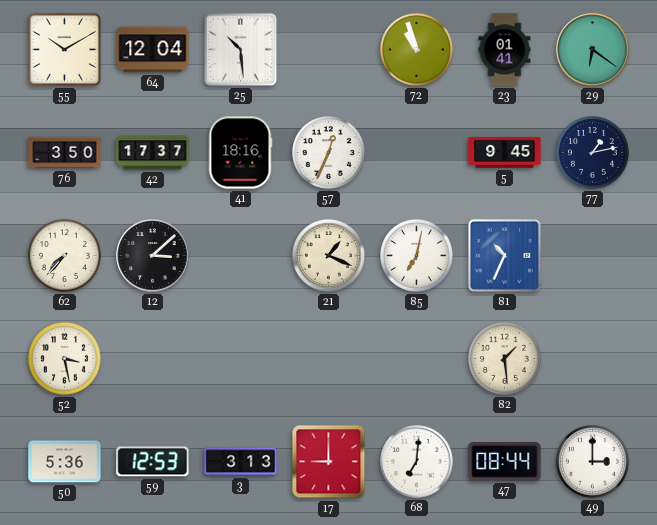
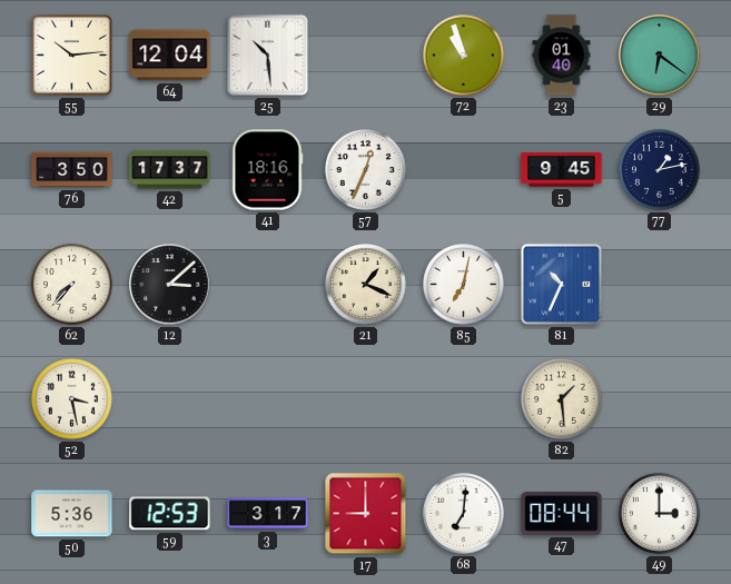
55: 10:10 -> 10:14
23: 01:41 -> 01:40
3: 3:13 -> 3:17
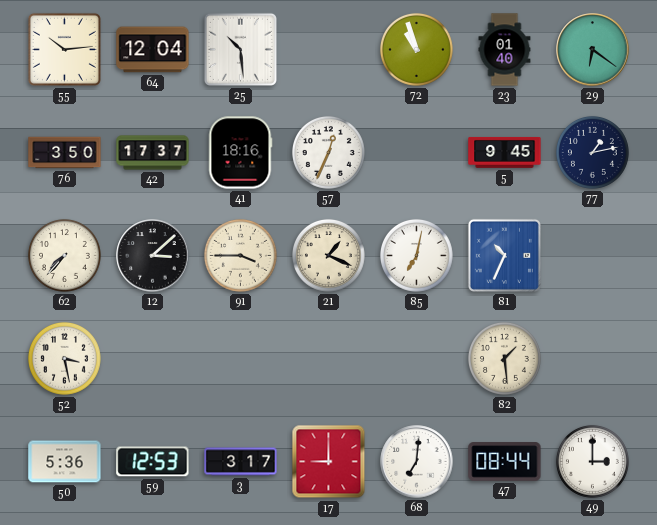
91: none -> 3:45
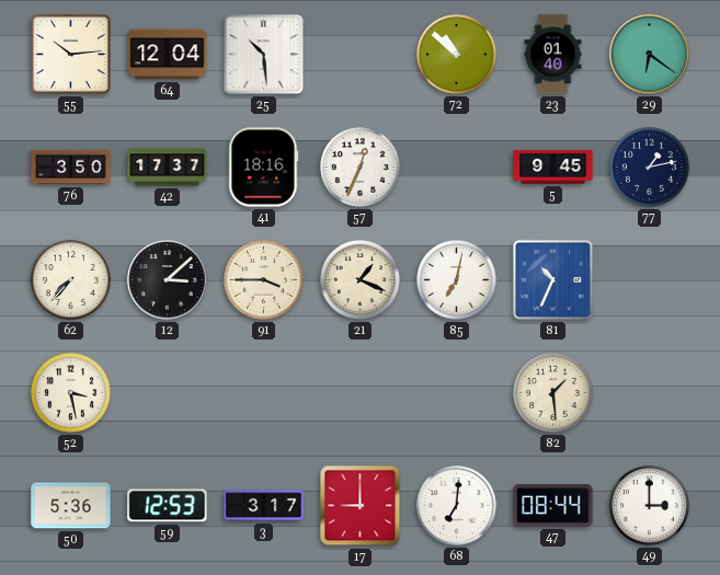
72: 10:57 -> 10:52
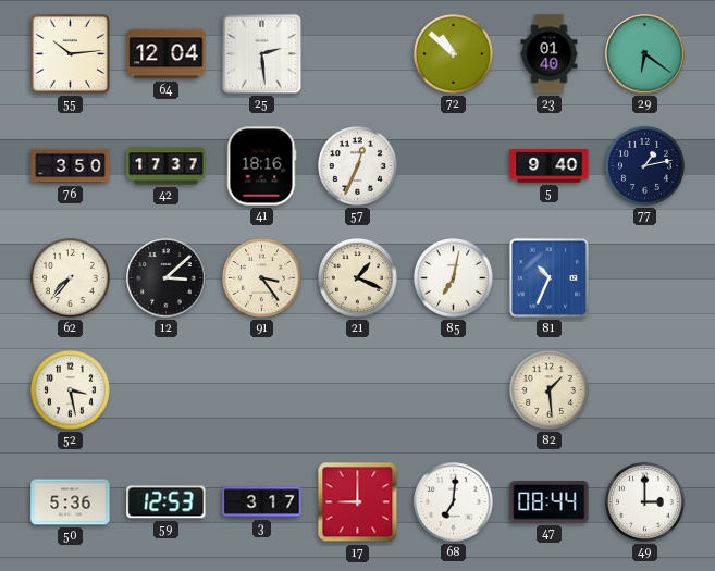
25: 10:29 -> 2:29
5: 9:45 -> 9:40
91: 3:45 -> 3:24
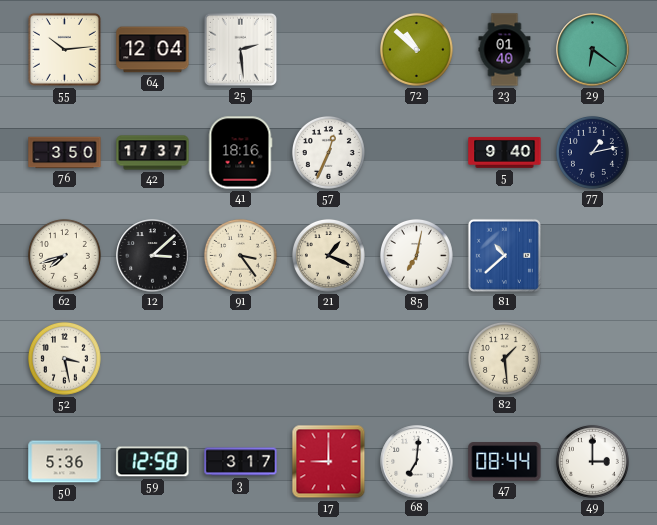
62: 7:37 -> 7:42
81: 10:34 -> 10:38
59: 12:53 -> 12:58
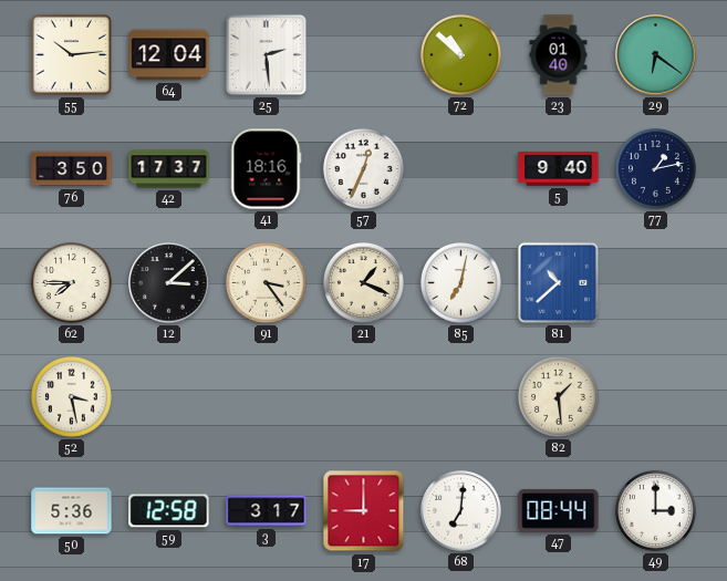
62: 7:42 -> 7:45
